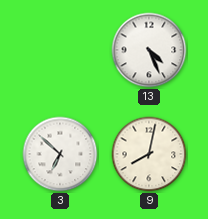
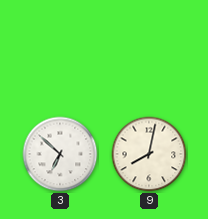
13: 4:26 -> none
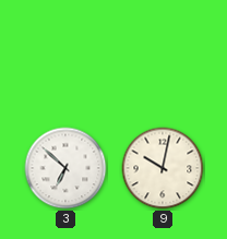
9: 8:02 -> 10:02
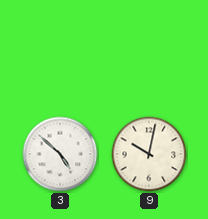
3: 6:52 -> 4:52
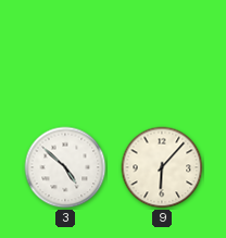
9: 10:02 -> 6:07
